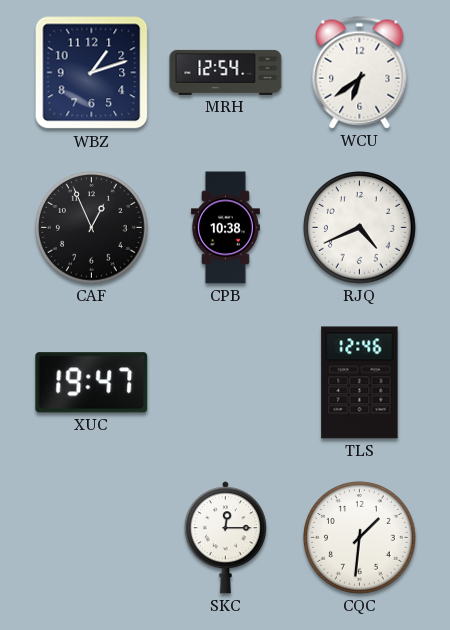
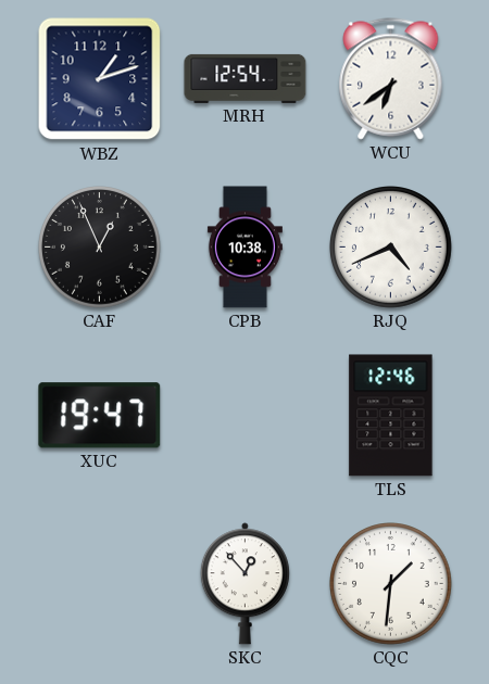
SKC: 12:15 -> 12:53
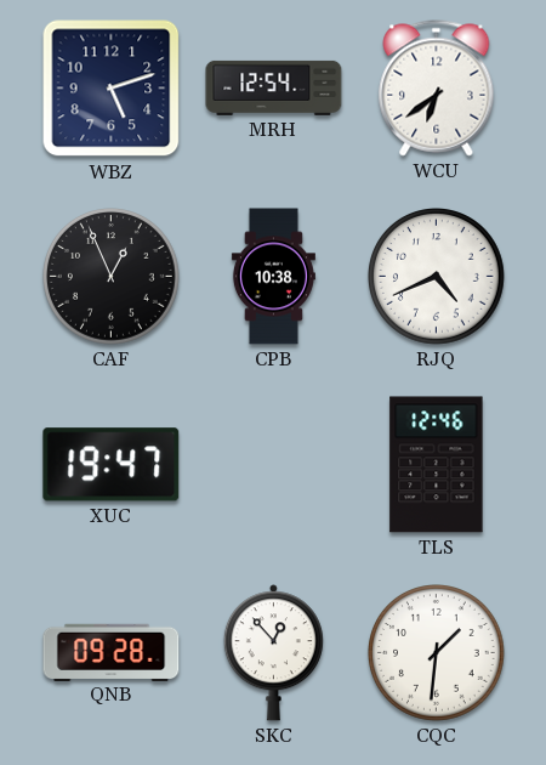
WBZ: 1:12 -> 5:12
QNB: none -> 09:28
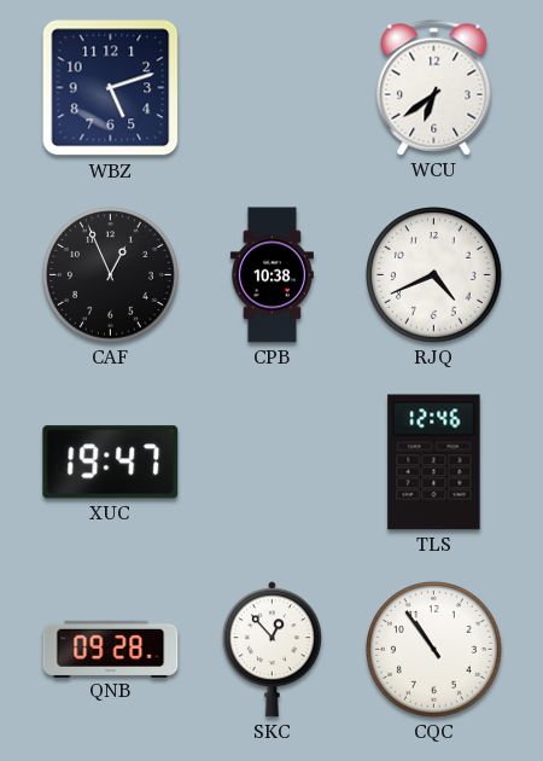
MRH: 12:54 -> none
CQC: 1:31 -> 10:54
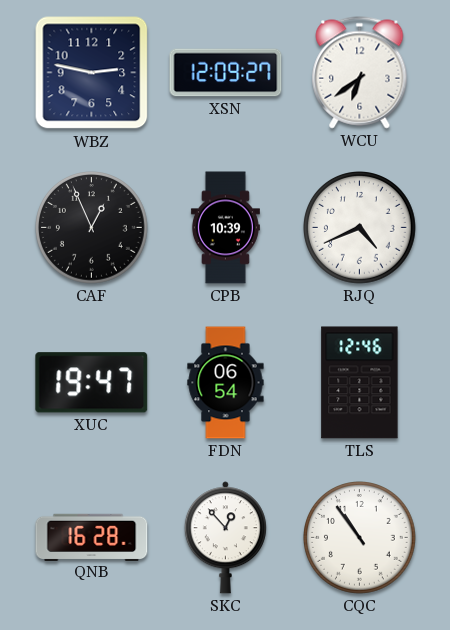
WBZ: 5:12 -> 2:47
XSN: none -> 12:09
CPB: 10:38 -> 10:39
FDN: none -> 06:54
QNB: 09:28 -> 16:28
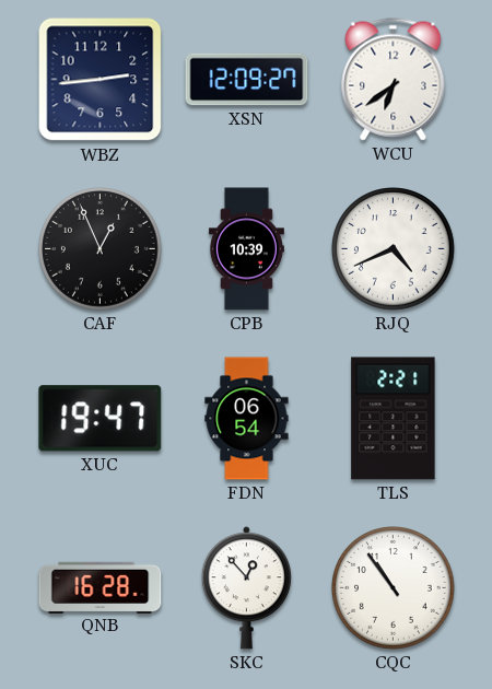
WBZ: 2:47 -> 2:44
TLS: 12:46 -> 2:21
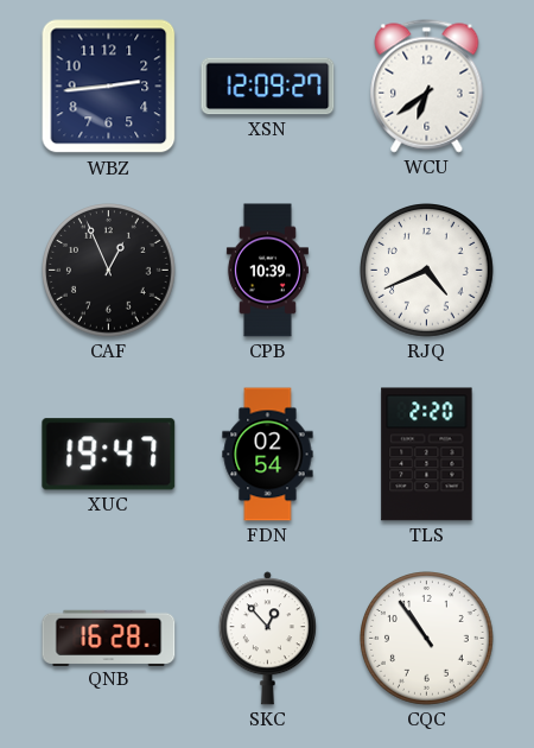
FDN: 06:54 -> 02:54
TLS: 2:21 -> 2:20
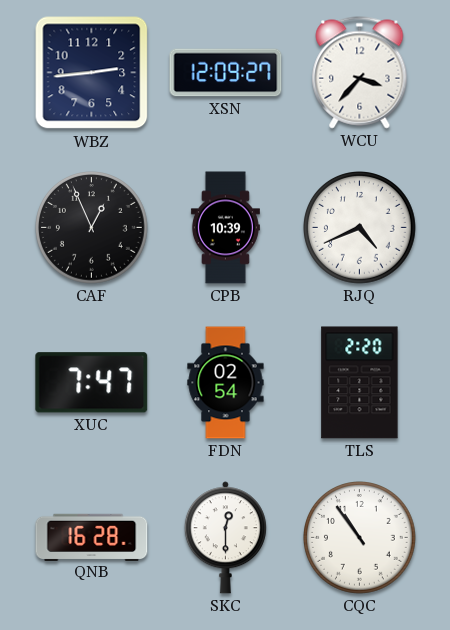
WCU: 6:39 -> 3:37
XUC: 19:47 -> 7:47
SKC: 12:53 -> 12:30
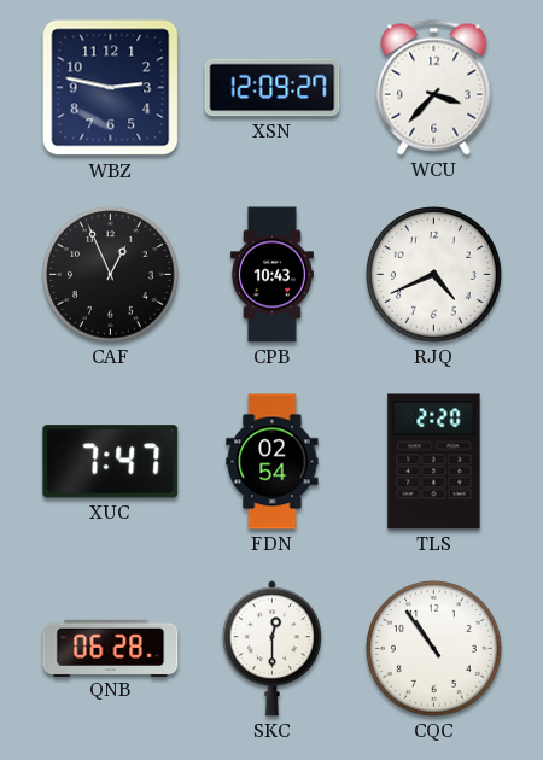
WBZ: 2:44 -> 2:47
CPB: 10:39 -> 10:43
QNB: 16:28 -> 06:28
